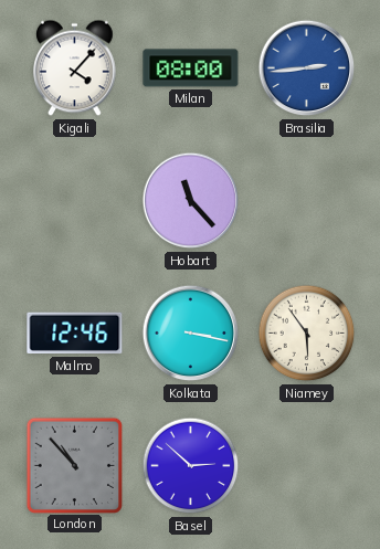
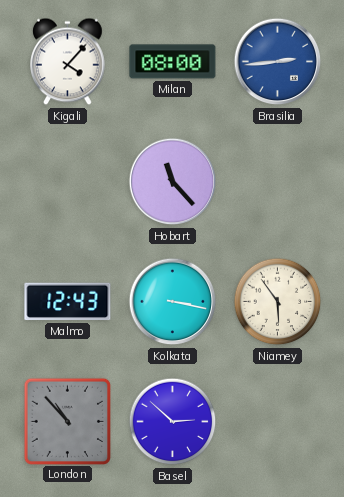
Malmo: 12:46 -> 12:43
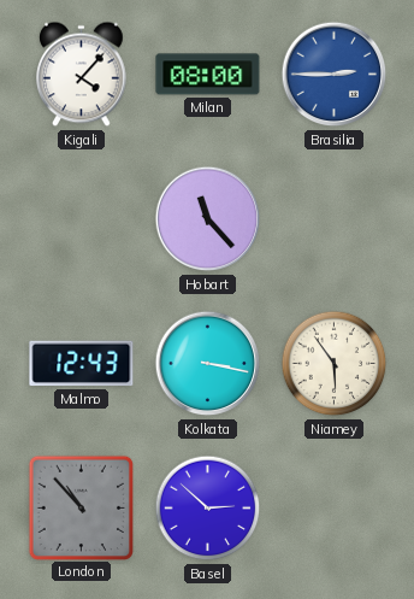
Brasilia: 2:44 -> 2:45
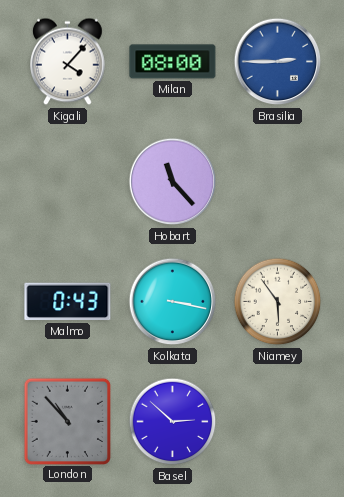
Malmo: 12:43 -> 0:43
